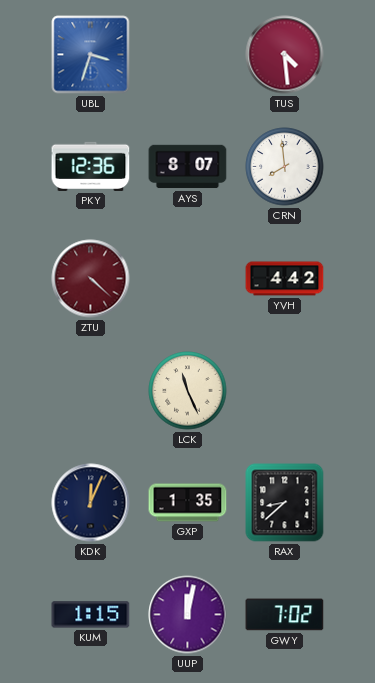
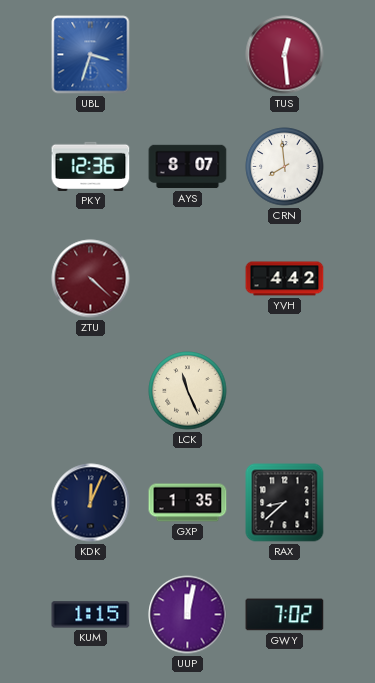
TUS: 4:29 -> 12:29
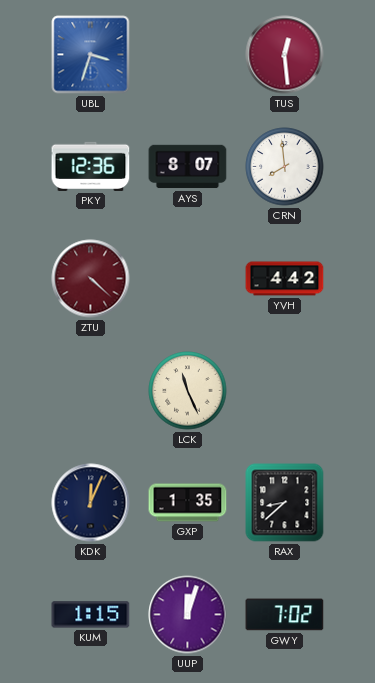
UUP: 12:02 -> 12:03
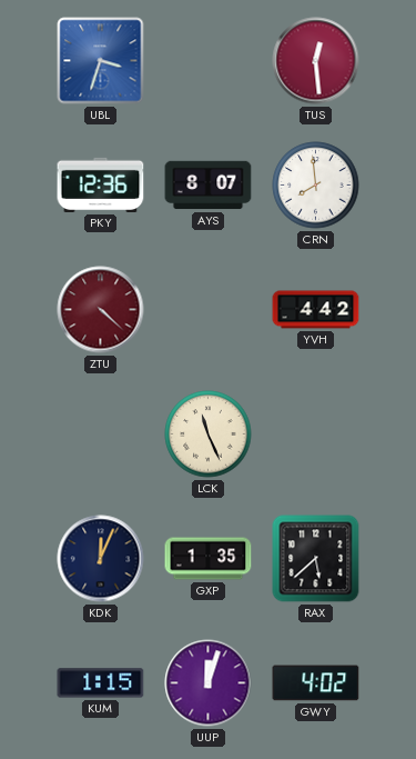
RAX: 8:38 -> 5:38
GWY: 7:02 -> 4:02
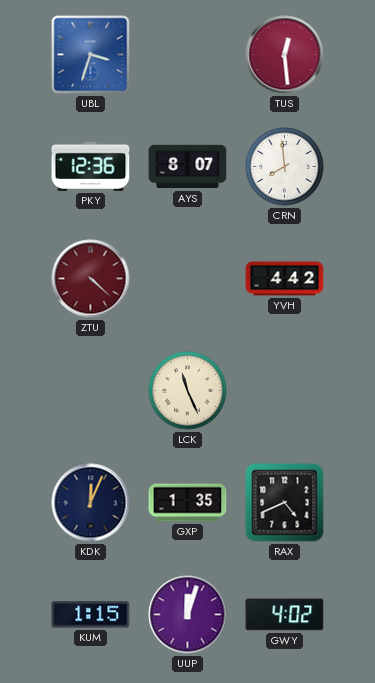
RAX: 5:38 -> 4:41
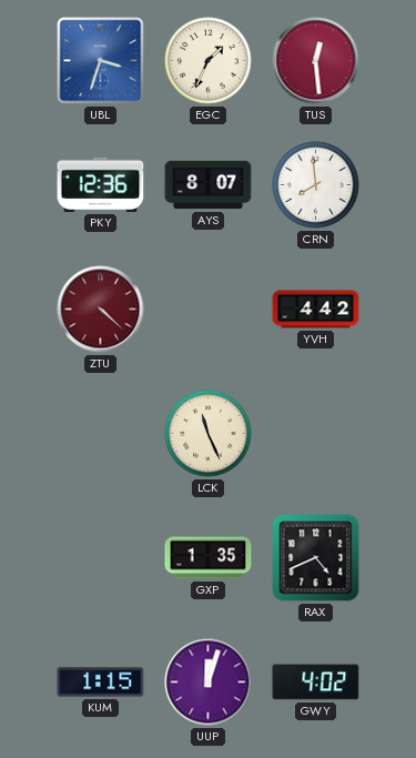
EGC: none -> 1:34
KDK: 12:04 -> none
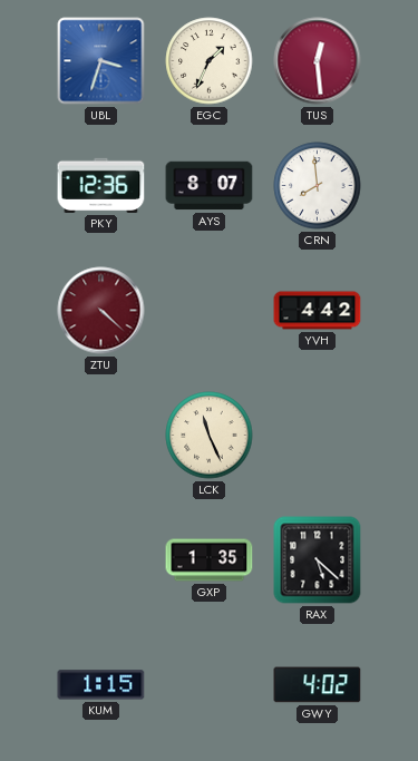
RAX: 4:41 -> 5:22
UUP: 12:03 -> none
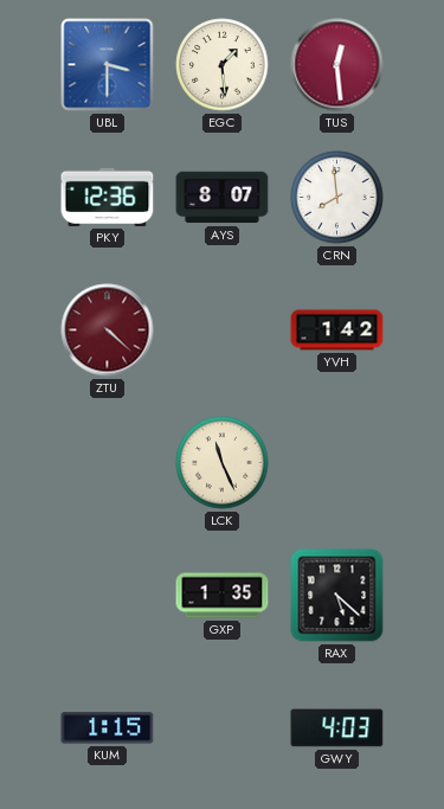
UBL: 3:33 -> 3:30
EGC: 1:34 -> 1:29
YVH: 4:42 -> 1:42
GWY: 4:02 -> 4:03
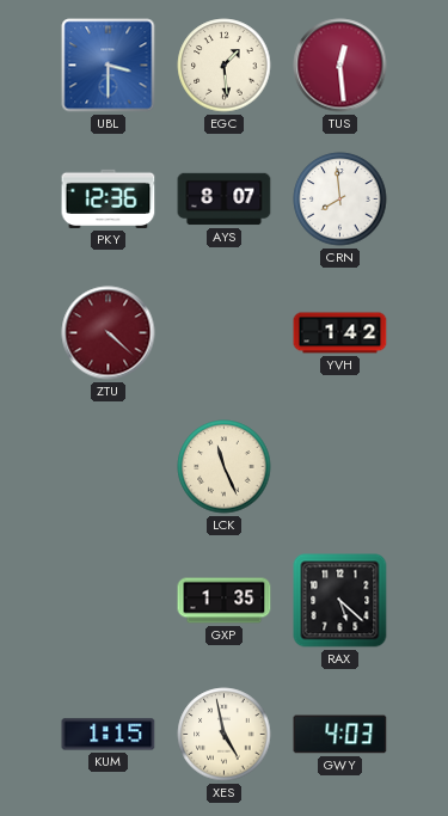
XES: none -> 4:58
